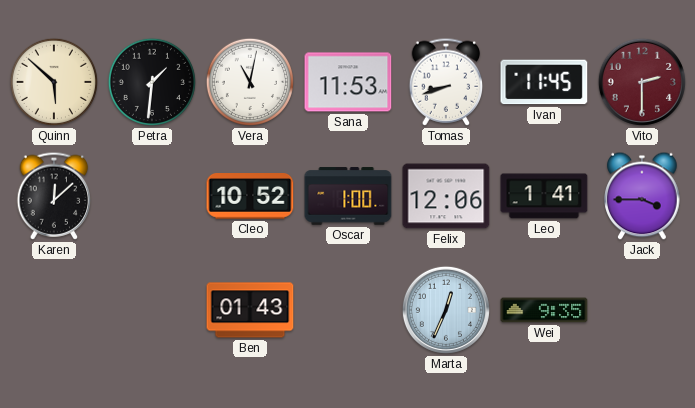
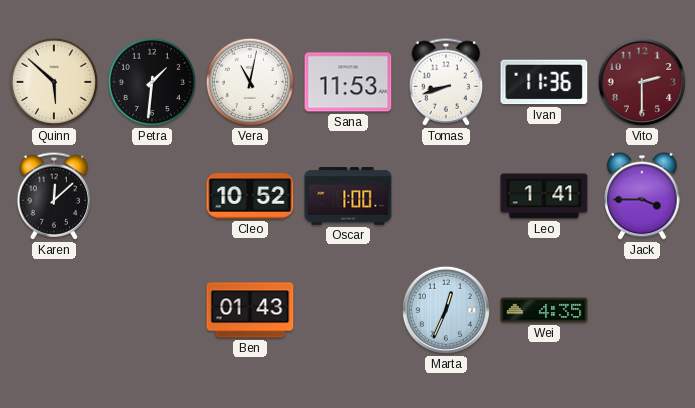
Ivan: 11:45 -> 11:36
Felix: 12:06 -> none
Wei: 9:35 -> 4:35
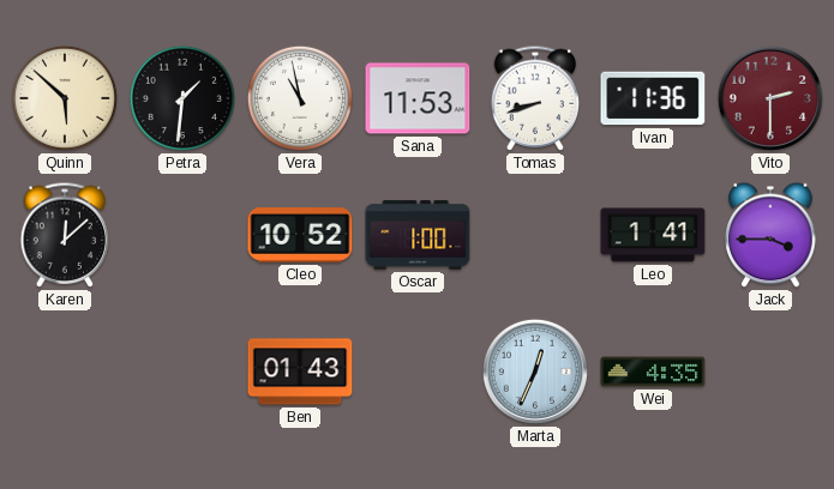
Vera: 11:02 -> 10:58
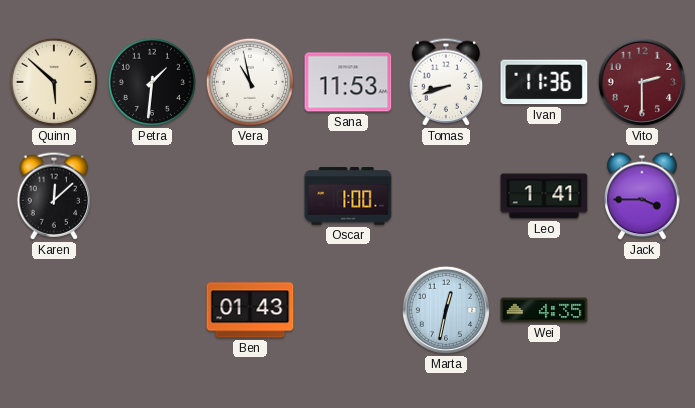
Cleo: 10:52 -> none
Marta: 12:34 -> 12:32
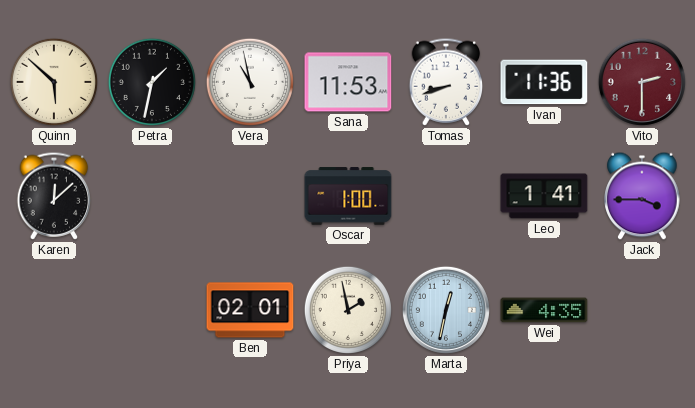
Petra: 1:31 -> 1:32
Ben: 01:43 -> 02:01
Priya: none -> 1:58
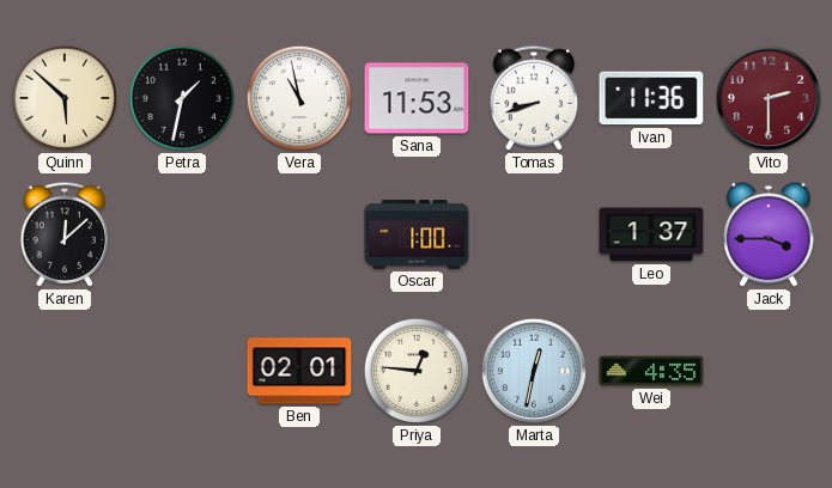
Leo: 1:41 -> 1:37
Priya: 1:58 -> 12:46
